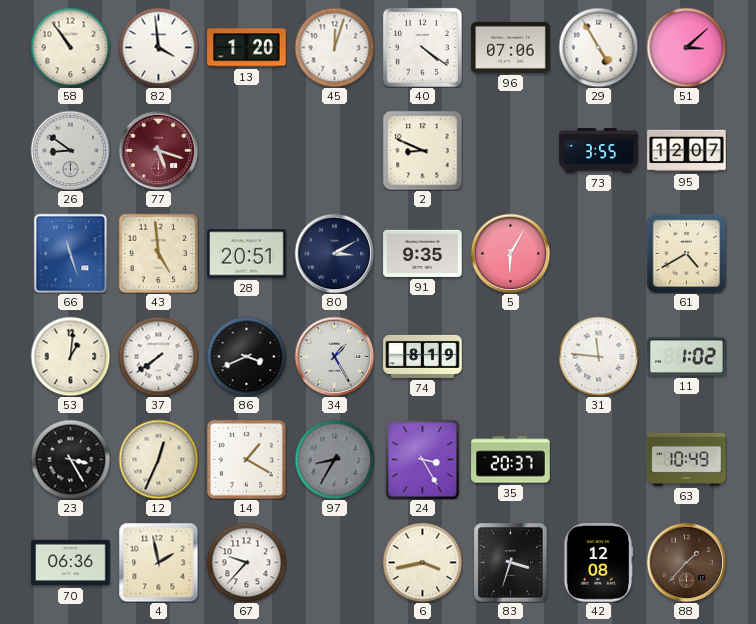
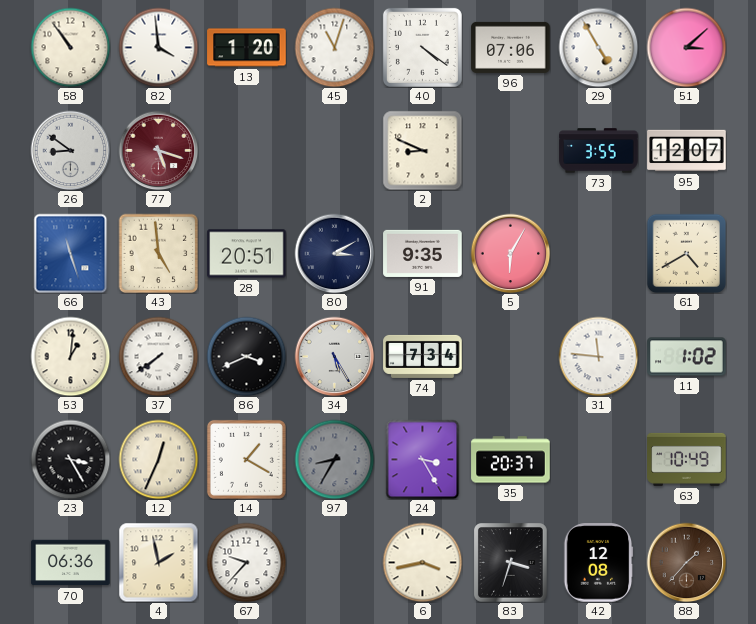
45: 12:03 -> 11:03
34: 1:25 -> 5:25
74: 8:19 -> 7:34
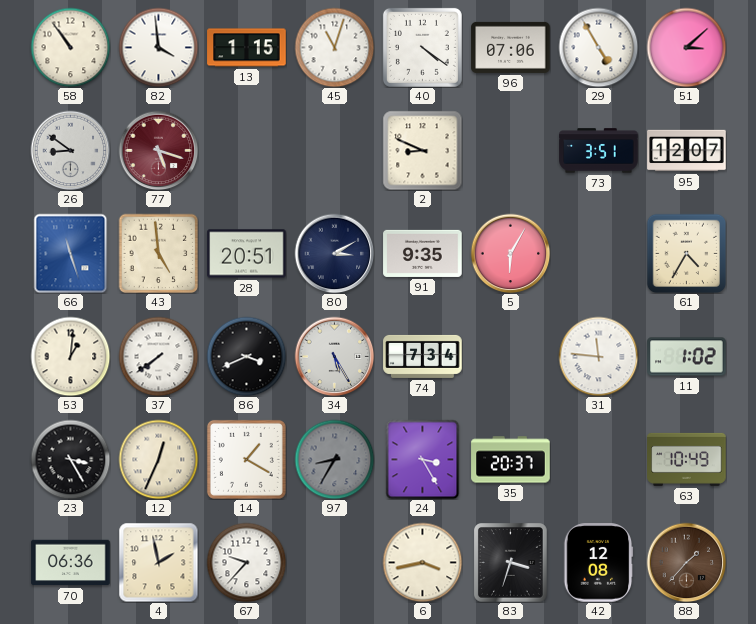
13: 1:20 -> 1:15
73: 3:55 -> 3:51
61: 4:40 -> 4:35
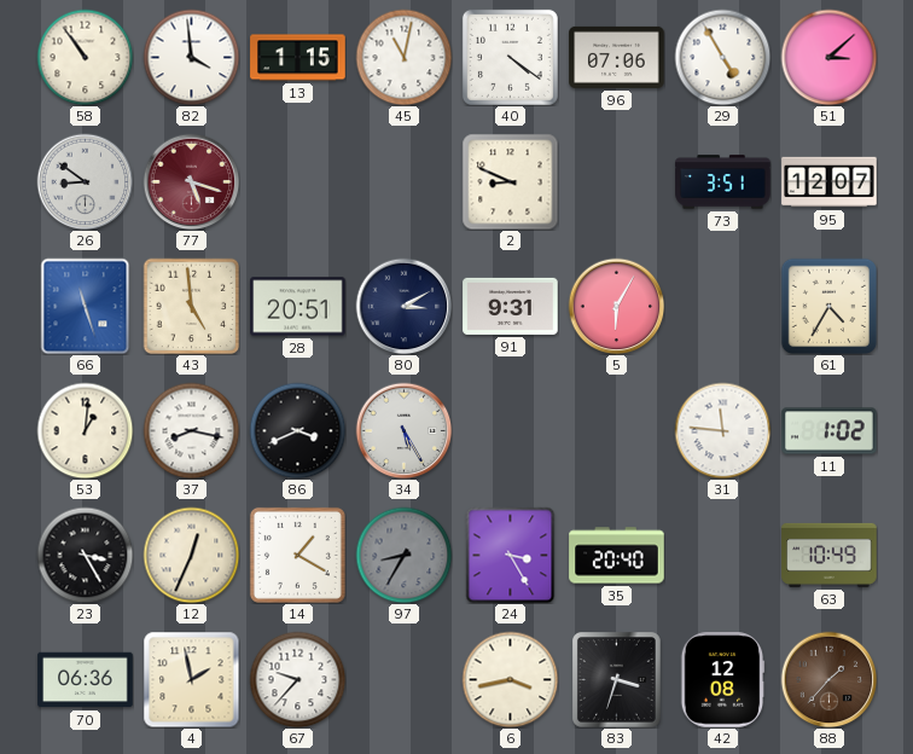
45: 11:03 -> 11:02
91: 9:35 -> 9:31
37: 7:39 -> 8:17
74: 7:34 -> none
35: 20:37 -> 20:40
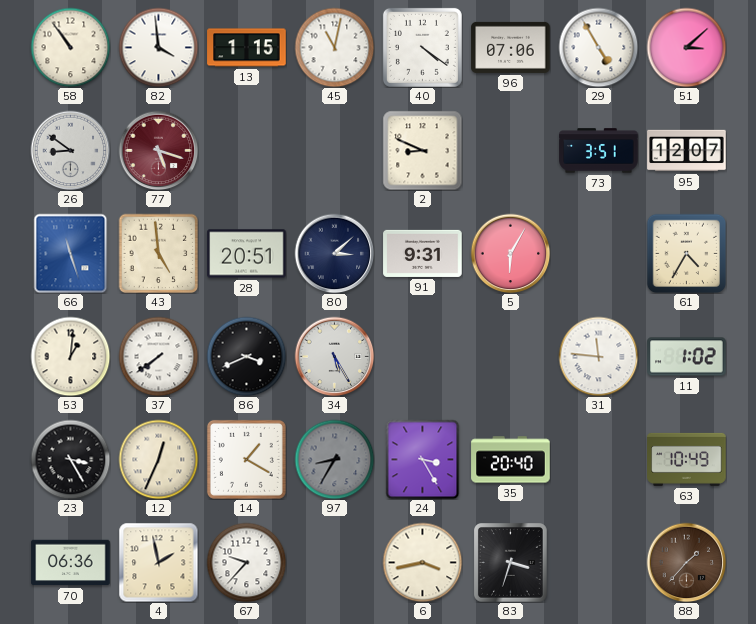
80: 3:10 -> 3:08
37: 8:17 -> 7:39
42: 12:08 -> none
